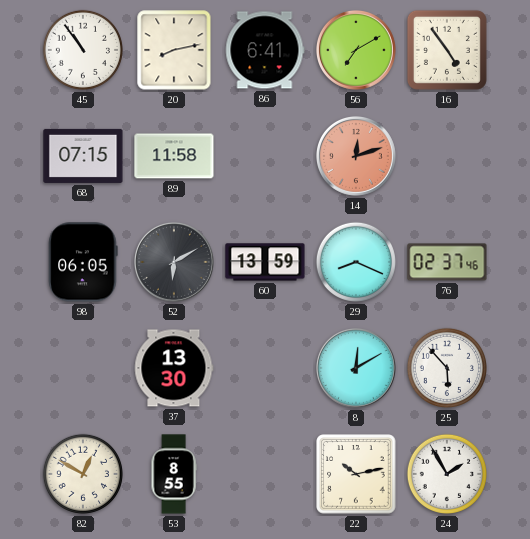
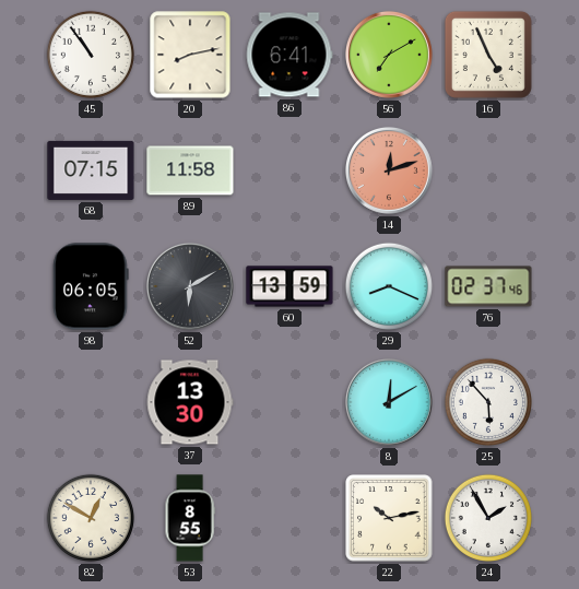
16: 4:54 -> 4:56
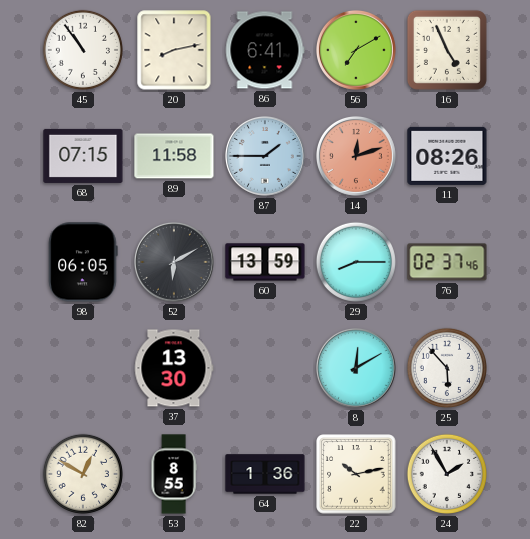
87: none -> 1:45
11: none -> 08:26
29: 8:19 -> 8:15
64: none -> 1:36
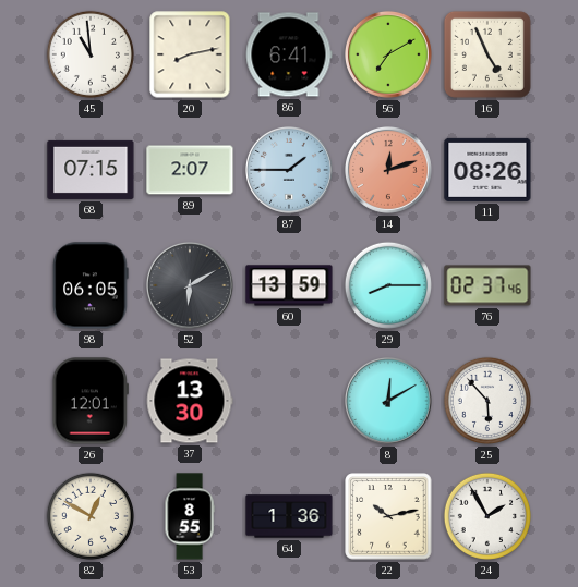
45: 10:54 -> 10:59
89: 11:58 -> 2:07
26: none -> 12:01
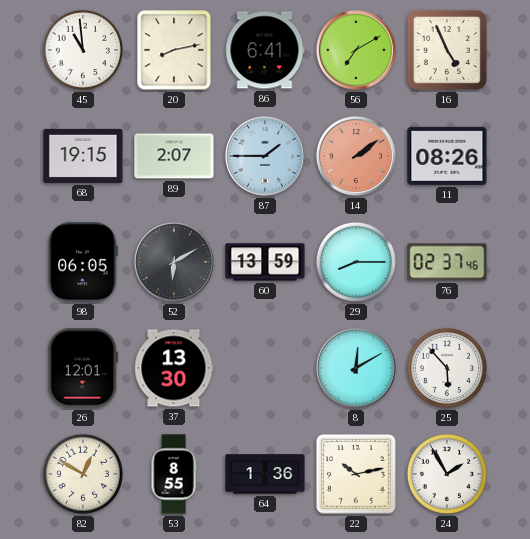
68: 07:15 -> 19:15
14: 12:12 -> 2:09
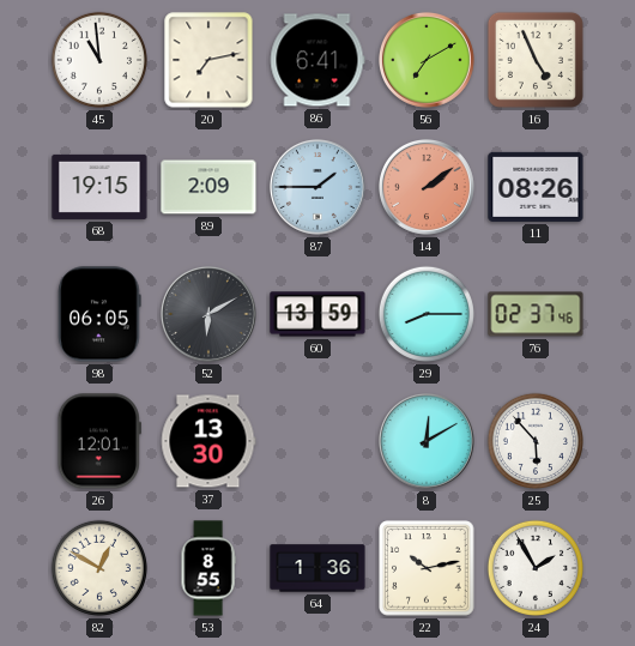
20: 8:13 -> 7:13
89: 2:07 -> 2:09
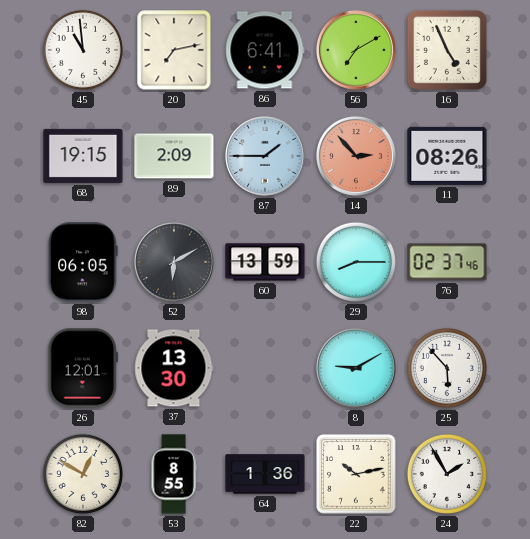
14: 2:09 -> 2:53
8: 12:10 -> 9:10
